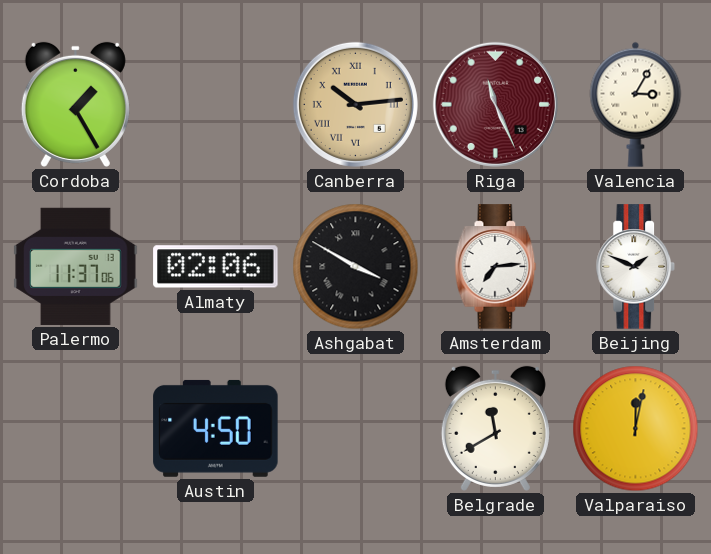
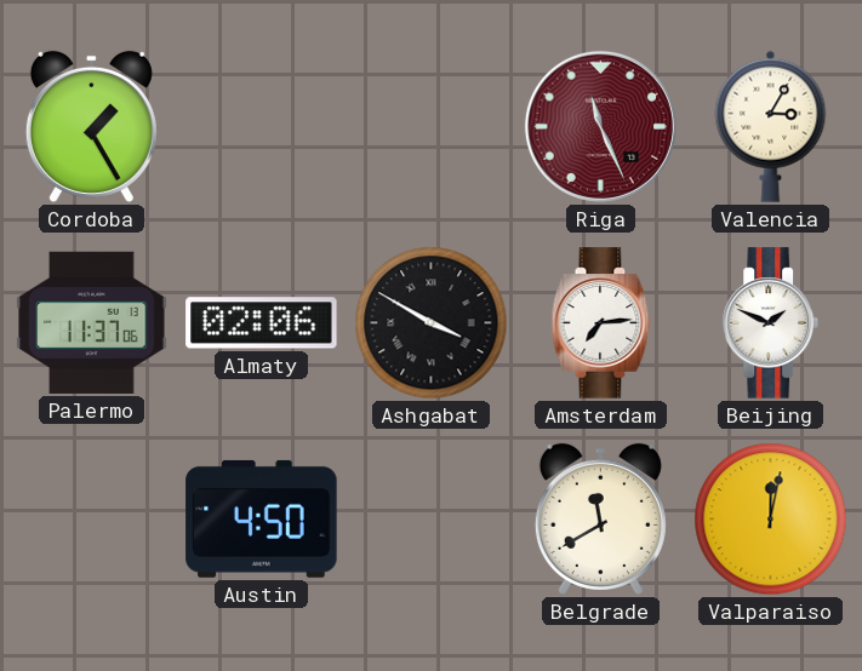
Canberra: 10:14 -> none
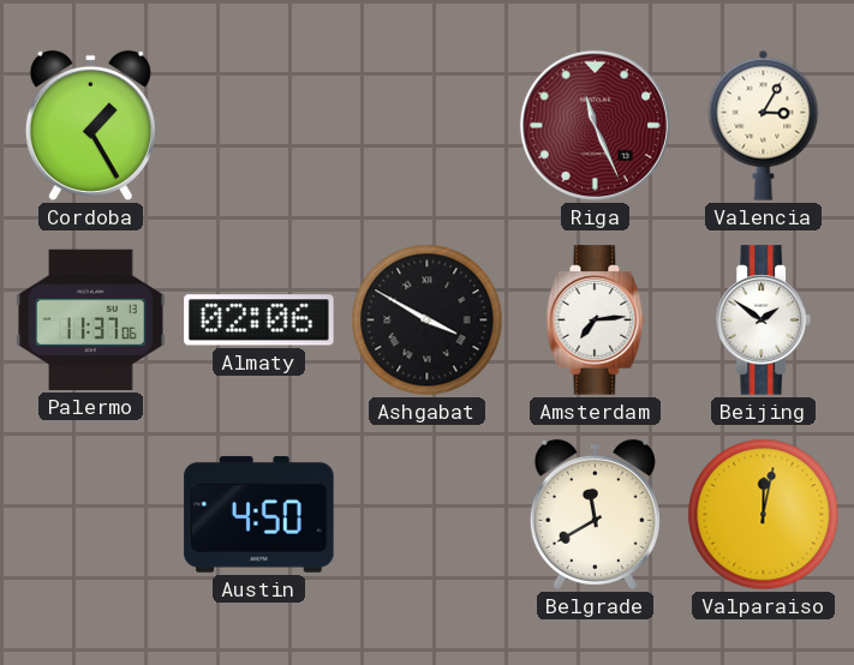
Beijing: 1:49 -> 1:51
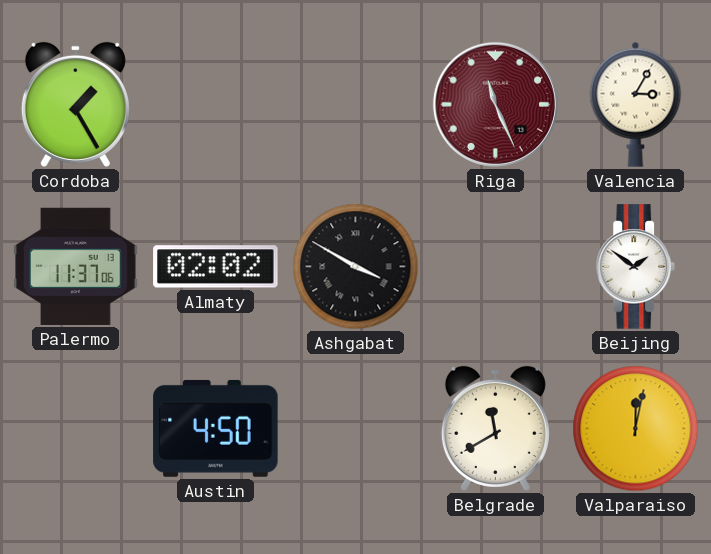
Almaty: 02:06 -> 02:02
Amsterdam: 7:14 -> none
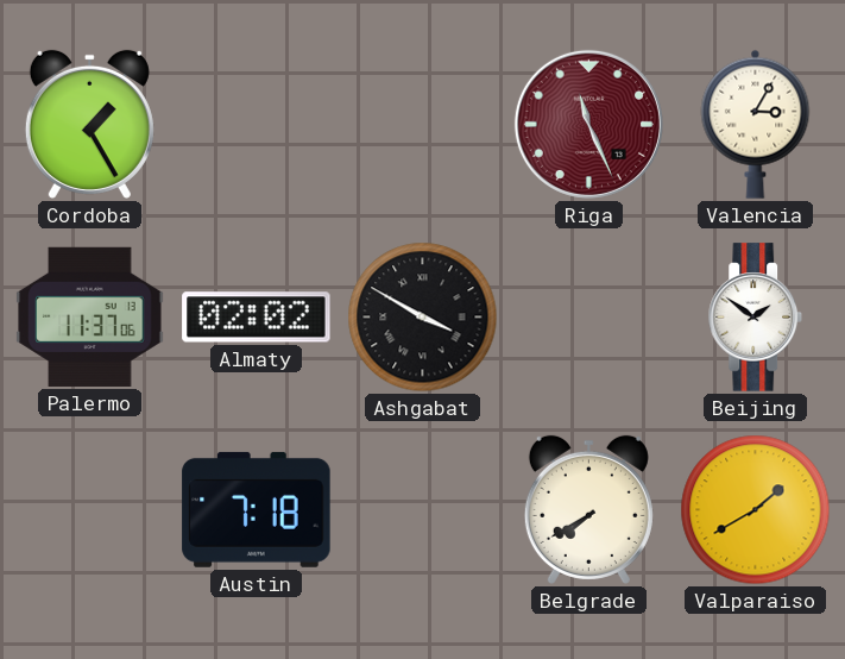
Austin: 4:50 -> 7:18
Belgrade: 11:40 -> 7:40
Valparaiso: 12:02 -> 1:40
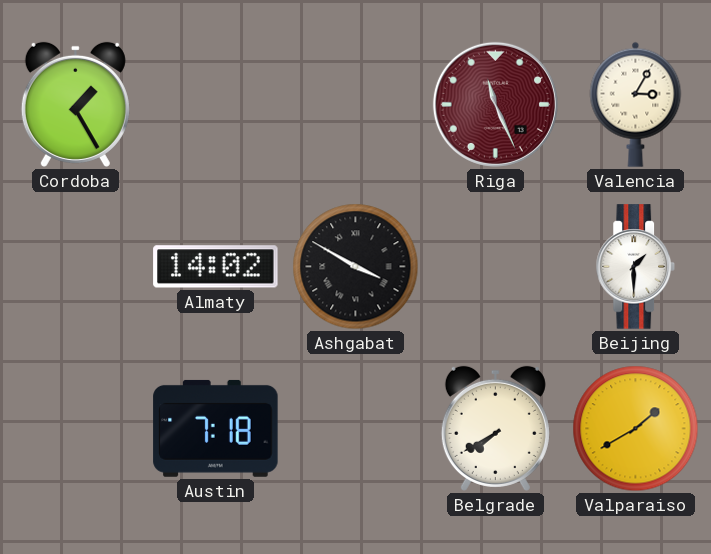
Palermo: 11:37 -> none
Almaty: 02:02 -> 14:02
Beijing: 1:51 -> 1:30
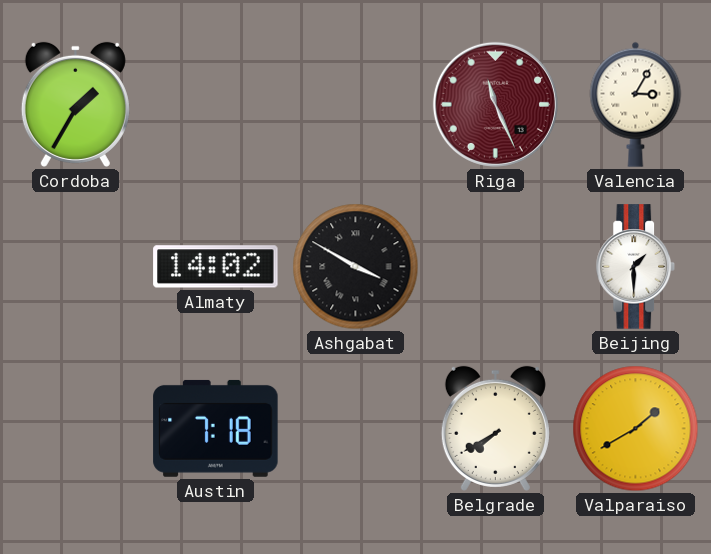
Cordoba: 1:25 -> 1:35
